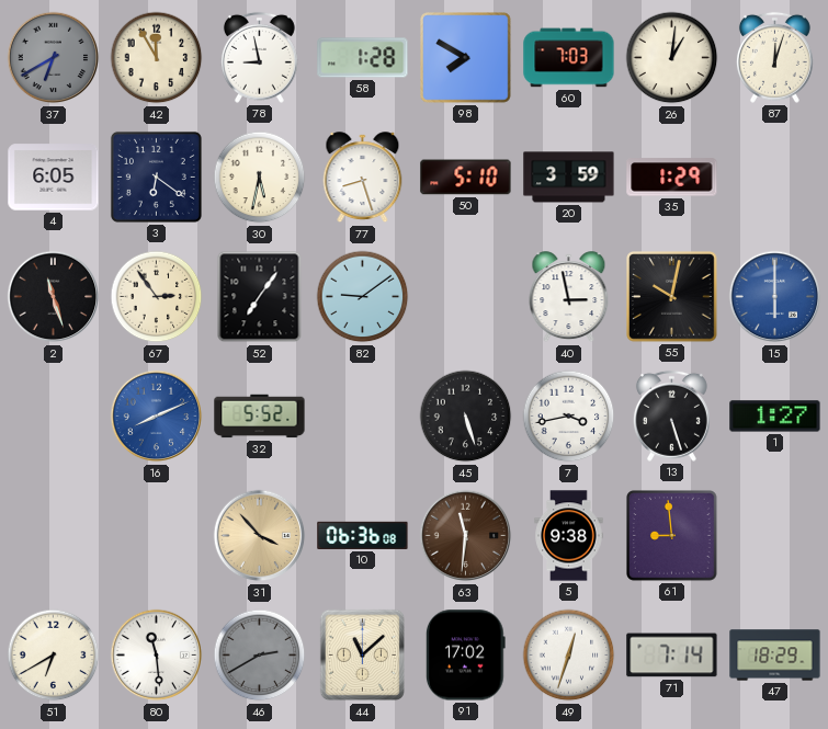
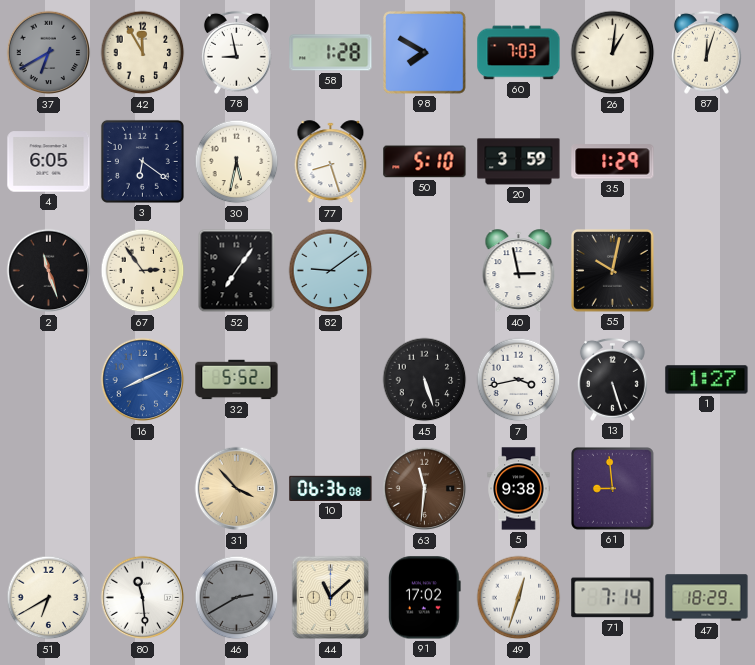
15: 6:00 -> none
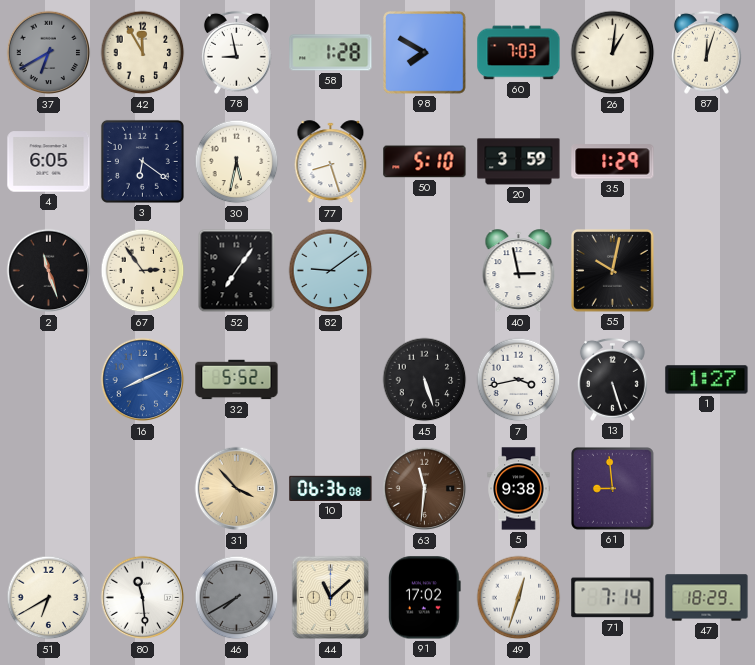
46: 2:40 -> 7:40
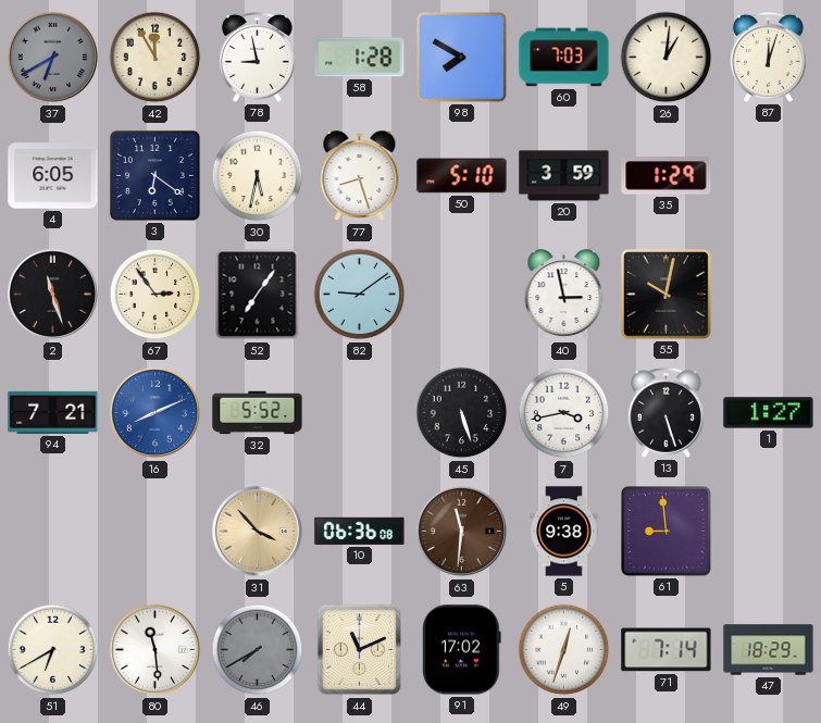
94: none -> 7:21
44: 11:08 -> 11:11
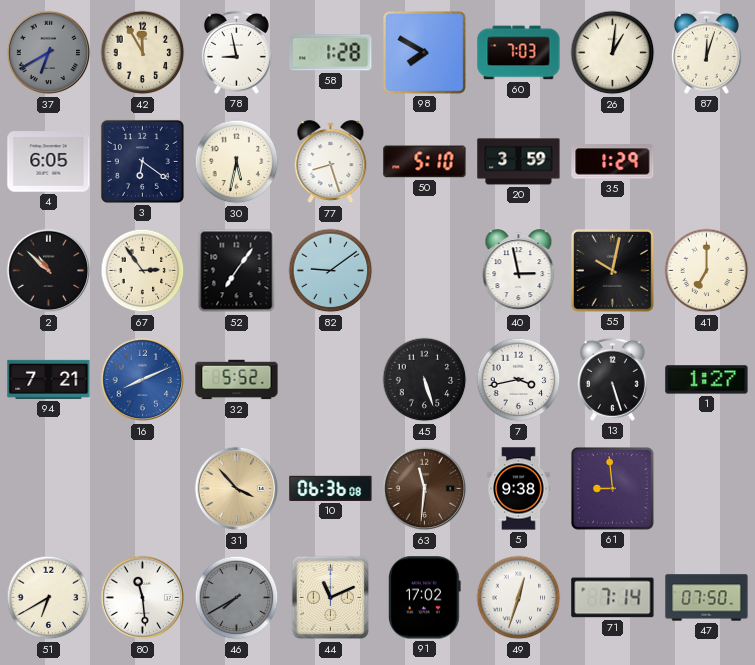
2: 11:27 -> 10:52
41: none -> 7:00
47: 18:29 -> 07:50
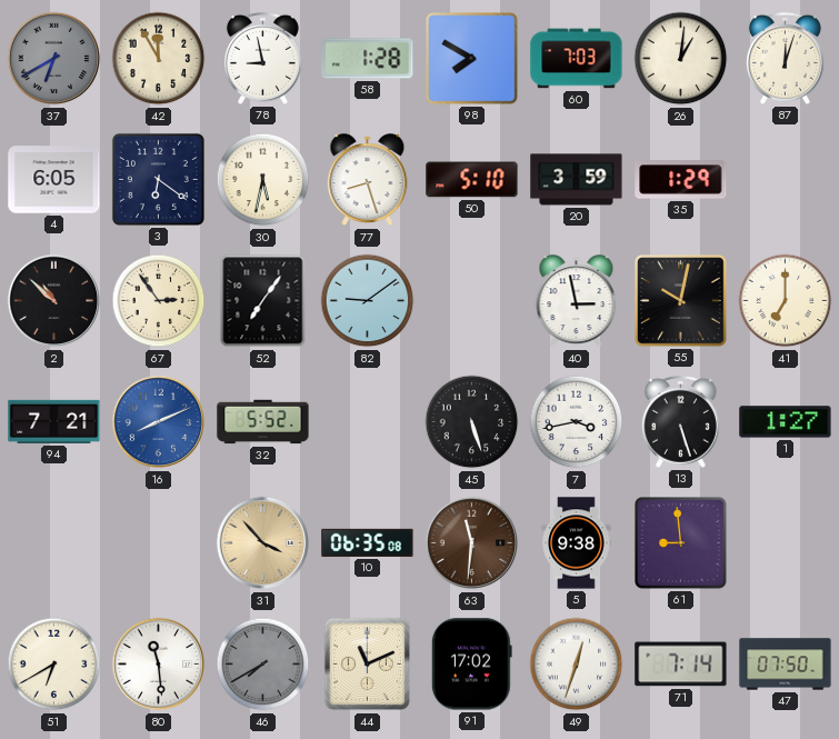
10: 06:36 -> 06:35
